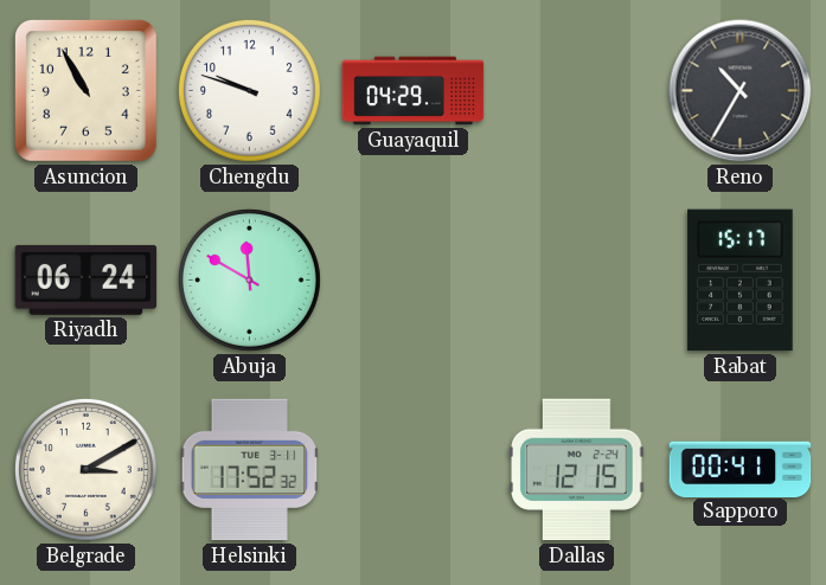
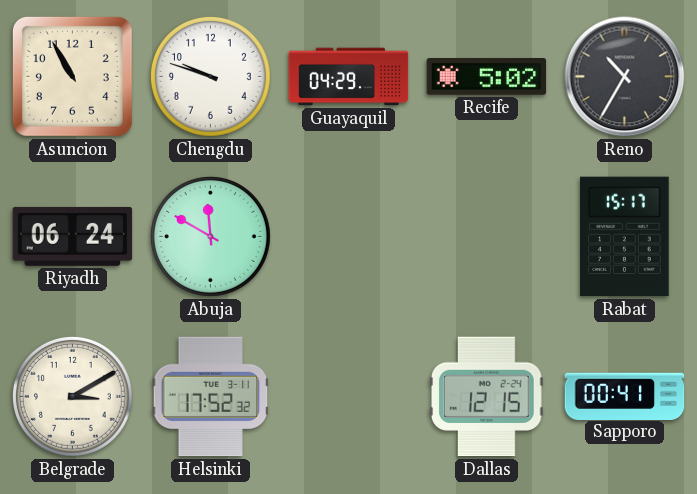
Recife: none -> 5:02
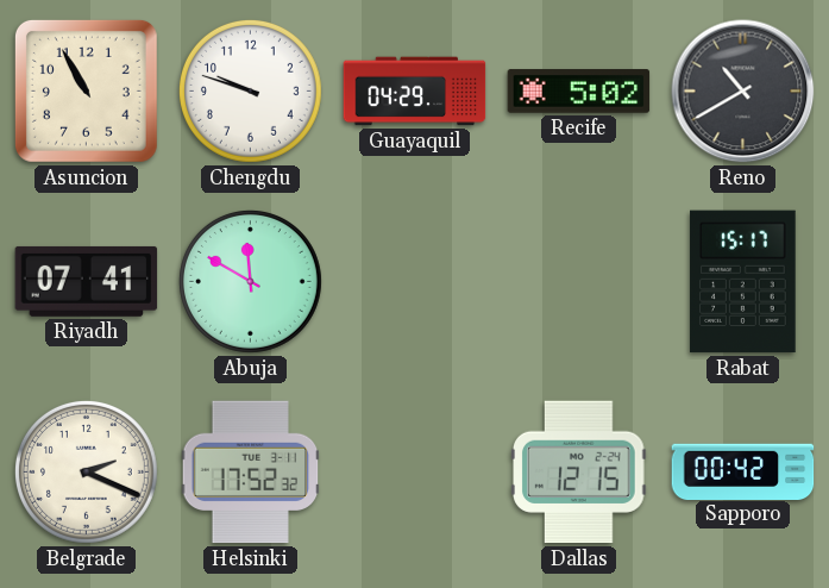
Reno: 10:35 -> 10:40
Riyadh: 06:24 -> 07:41
Belgrade: 3:10 -> 2:19
Sapporo: 00:41 -> 00:42
